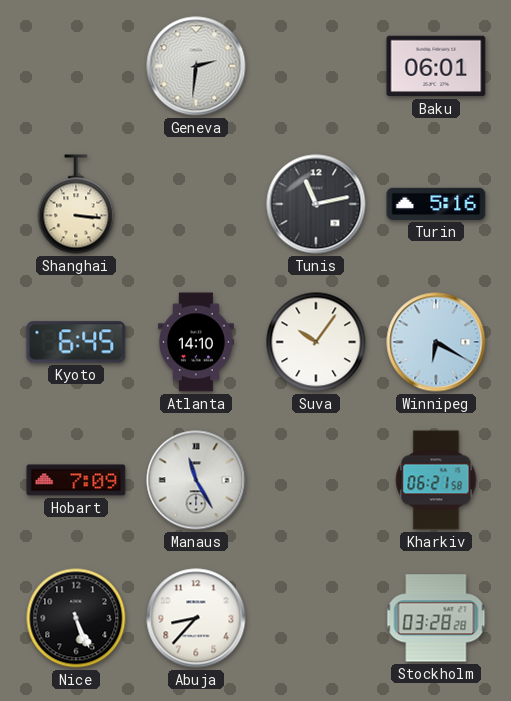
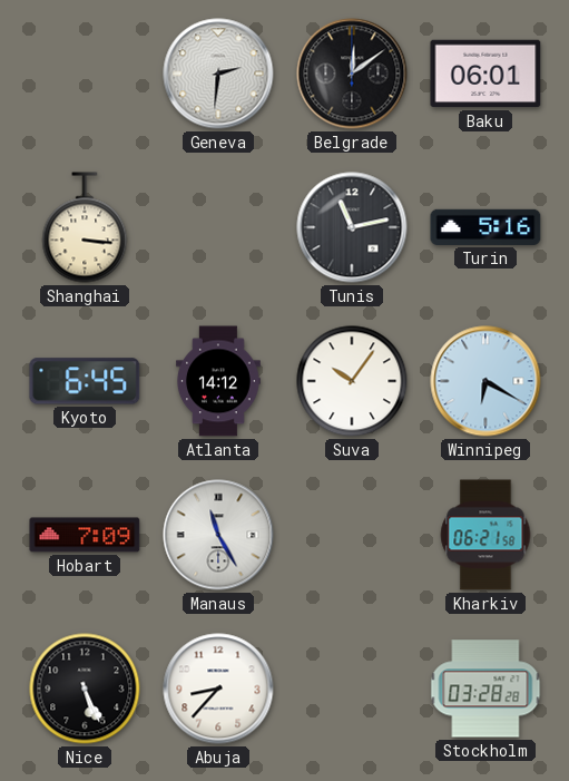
Belgrade: none -> 12:09
Atlanta: 14:10 -> 14:12
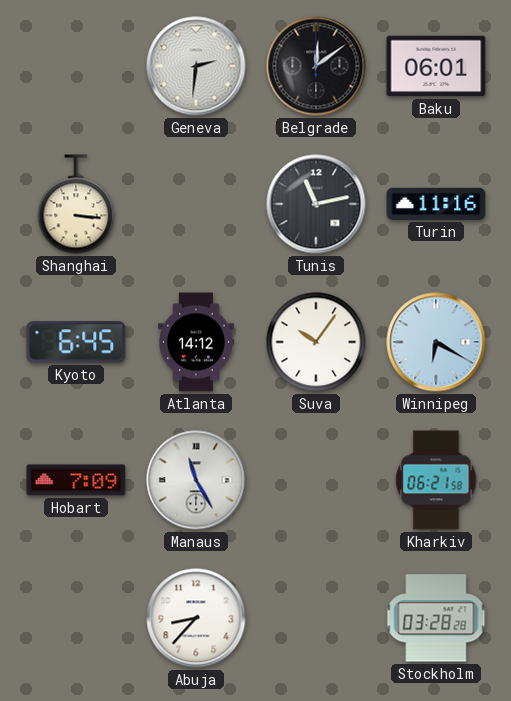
Turin: 5:16 -> 11:16
Nice: 5:26 -> none
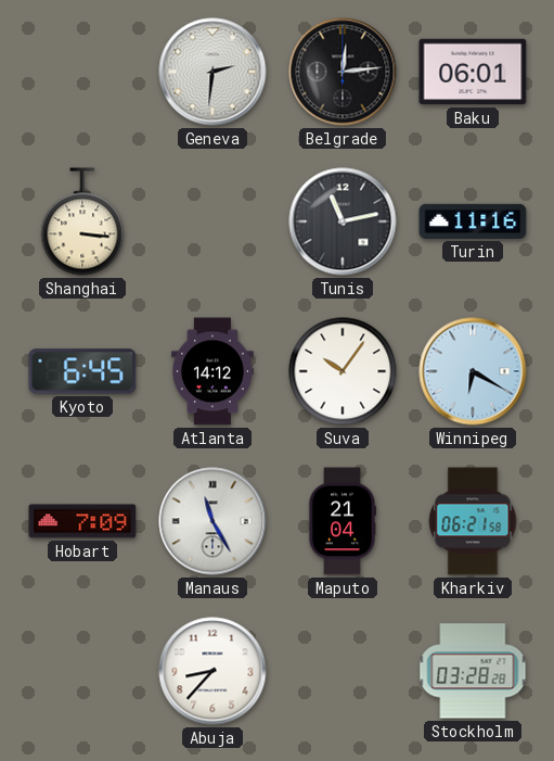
Belgrade: 12:09 -> 12:14
Maputo: none -> 21:04
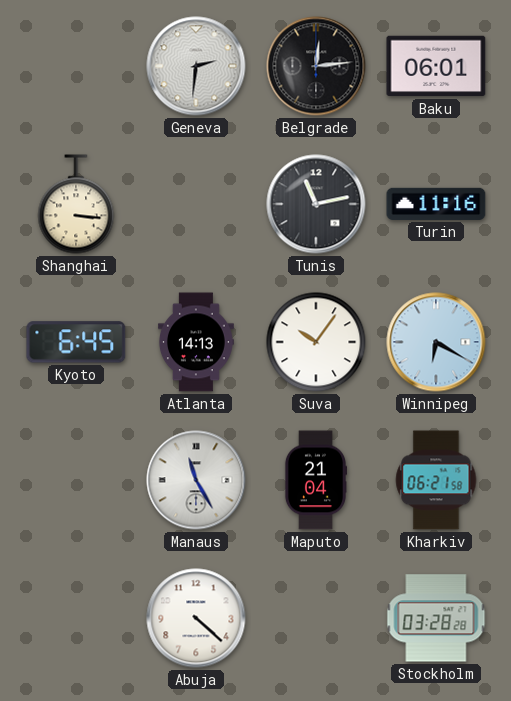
Atlanta: 14:12 -> 14:13
Hobart: 7:09 -> none
Abuja: 8:37 -> 4:22
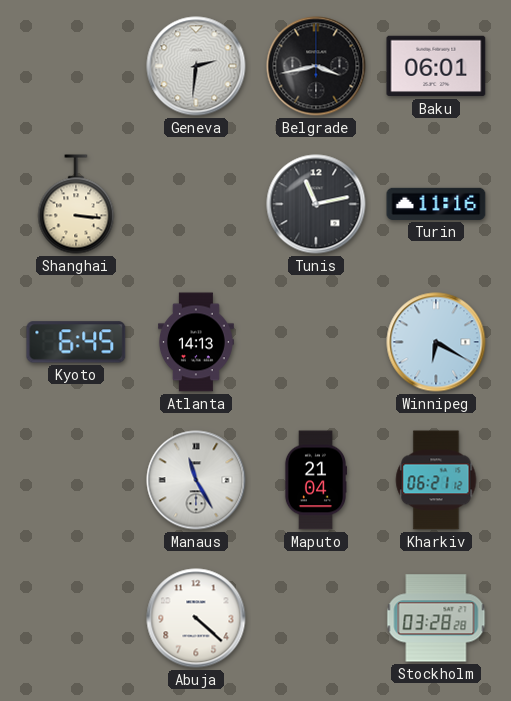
Belgrade: 12:14 -> 3:43
Suva: 10:06 -> none
Kharkiv: 06:21:58 -> 06:21:12
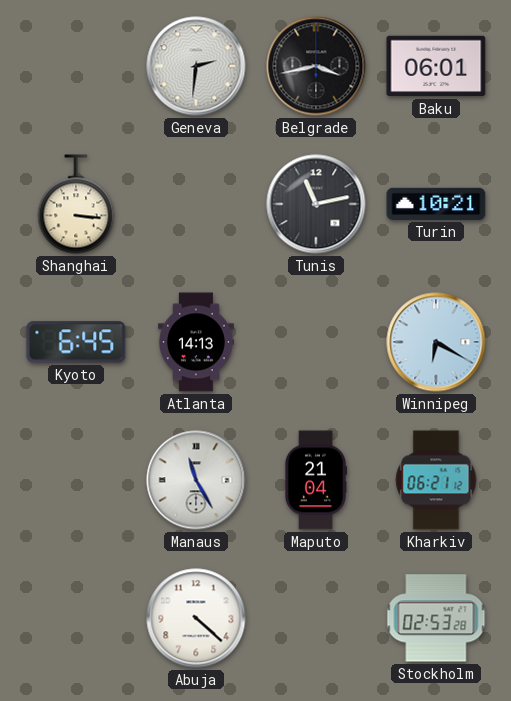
Turin: 11:16 -> 10:21
Stockholm: 03:28 -> 02:53
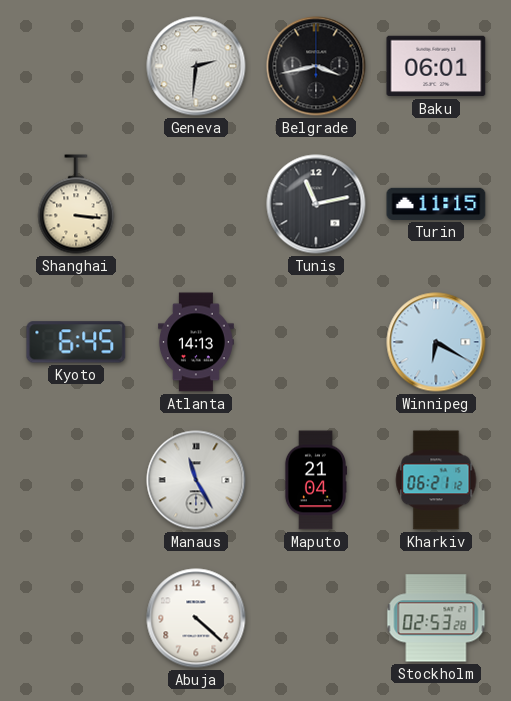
Turin: 10:21 -> 11:15
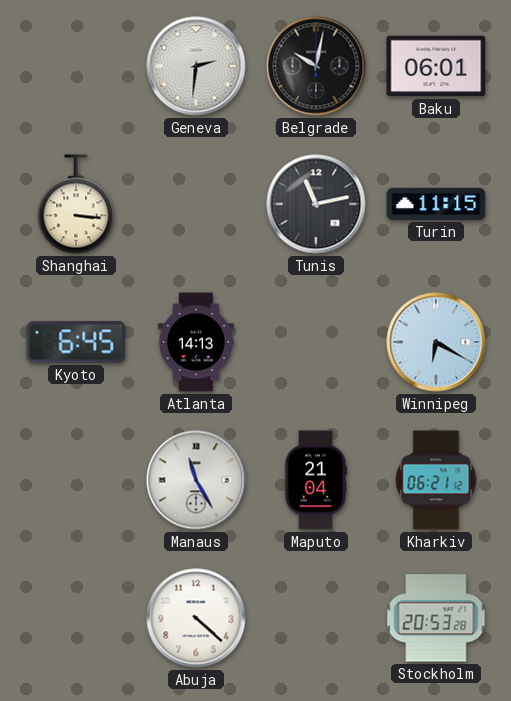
Belgrade: 3:43 -> 10:02
Stockholm: 02:53 -> 20:53
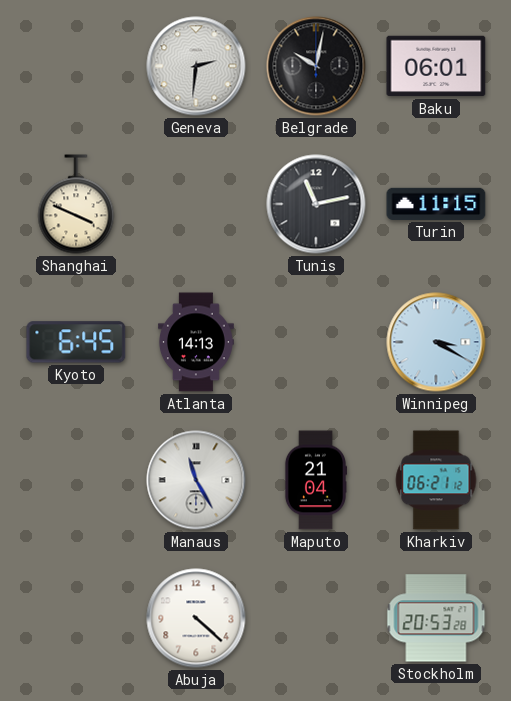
Shanghai: 3:16 -> 3:49
Winnipeg: 6:20 -> 3:20
